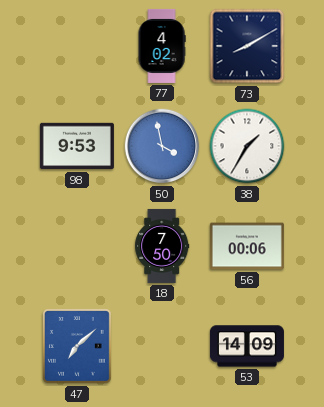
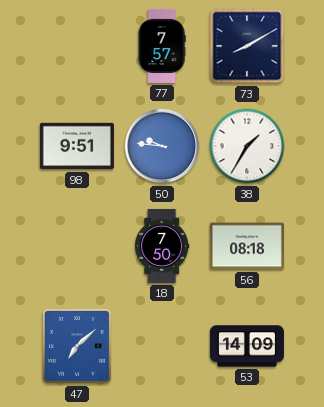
77: 4:02 -> 7:57
98: 9:53 -> 9:51
50: 3:58 -> 9:46
56: 00:06 -> 08:18
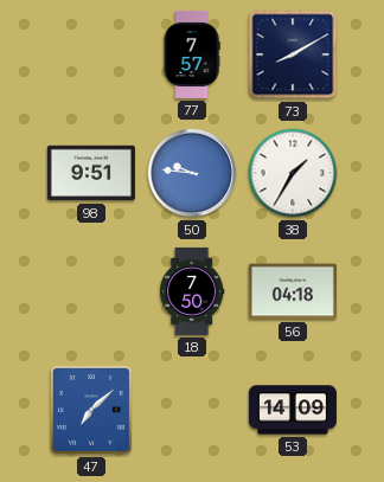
56: 08:18 -> 04:18
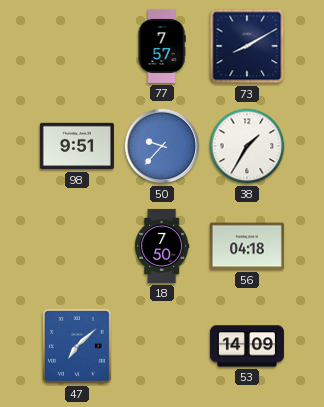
50: 9:46 -> 9:37
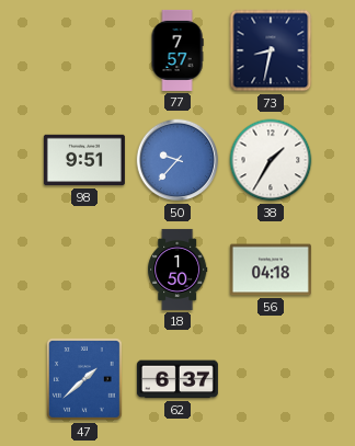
73: 8:10 -> 8:32
18: 7:50 -> 1:50
47: 7:08 -> 1:38
62: none -> 6:37
53: 14:09 -> none
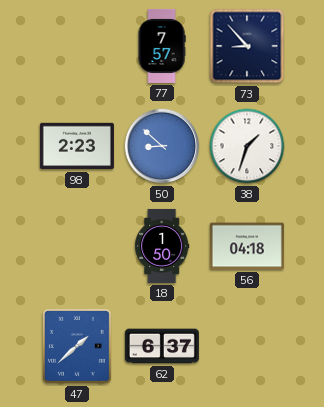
73: 8:32 -> 8:53
98: 9:51 -> 2:23
50: 9:37 -> 8:52
38: 1:35 -> 1:33
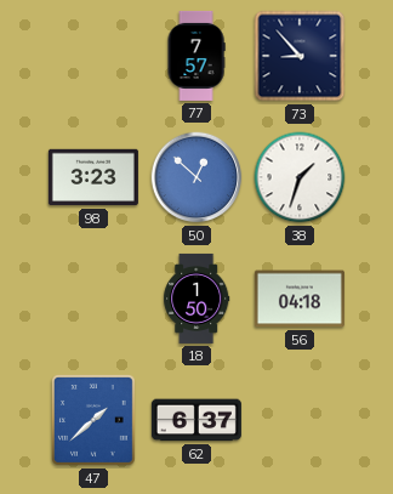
98: 2:23 -> 3:23
50: 8:52 -> 12:52
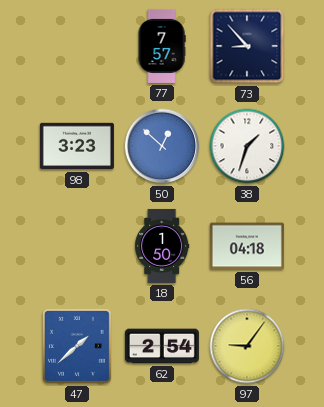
62: 6:37 -> 2:54
97: none -> 9:06
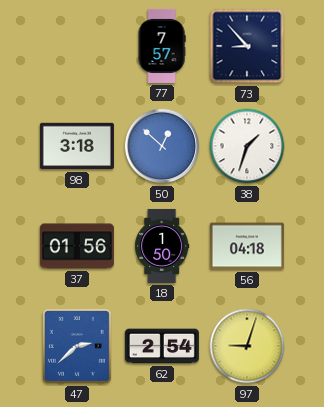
98: 3:23 -> 3:18
37: none -> 01:56
47: 1:38 -> 2:38
97: 9:06 -> 9:03
